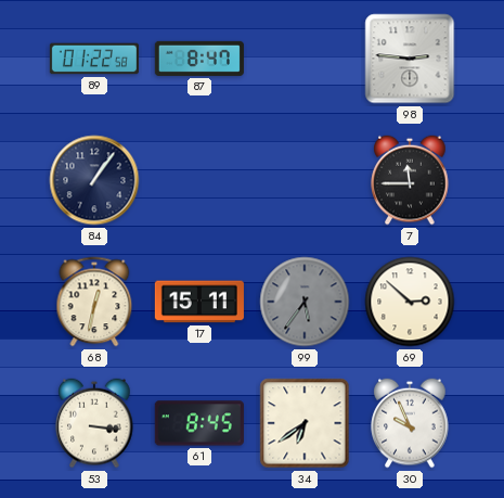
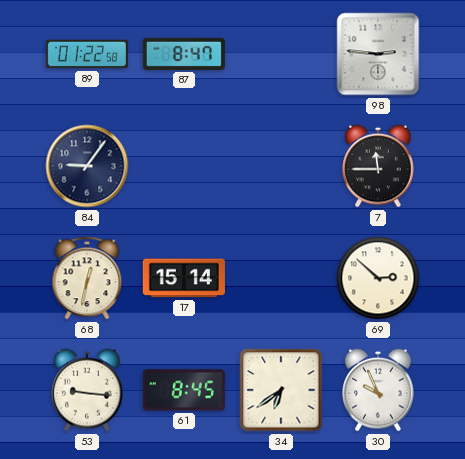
84: 1:06 -> 9:06
17: 15:11 -> 15:14
99: 5:36 -> none
53: 3:16 -> 9:16
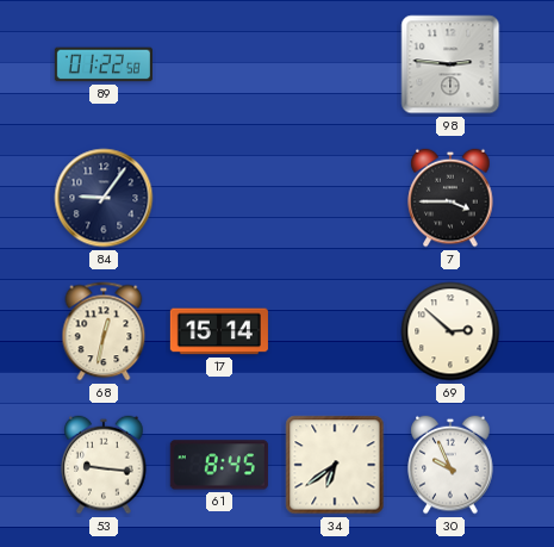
87: 8:47 -> none
7: 11:45 -> 3:45
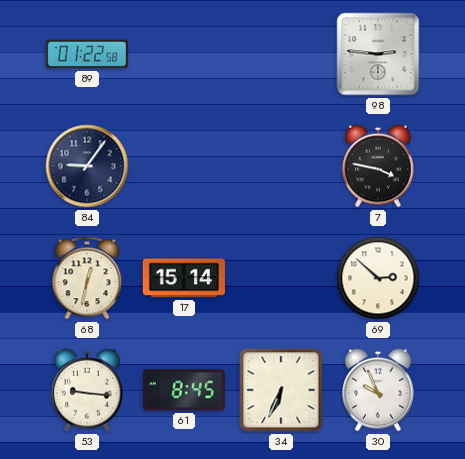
7: 3:45 -> 3:47
34: 6:39 -> 6:34
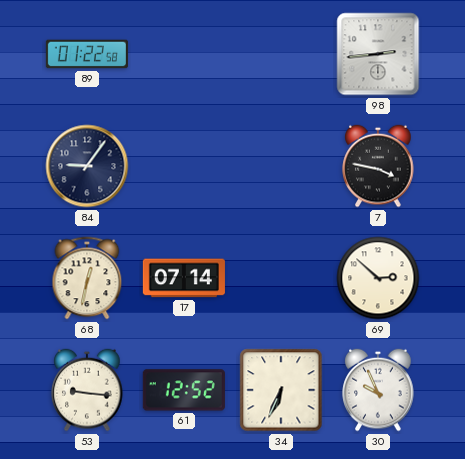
98: 2:46 -> 2:44
17: 15:14 -> 07:14
61: 8:45 -> 12:52
